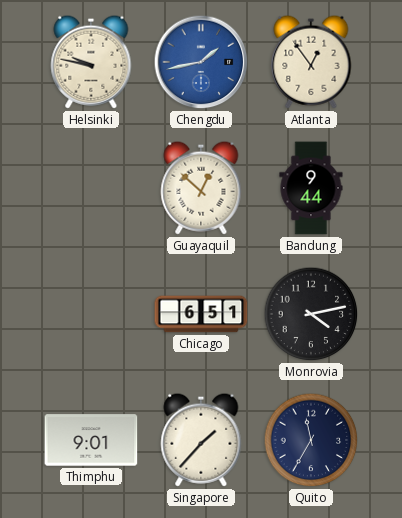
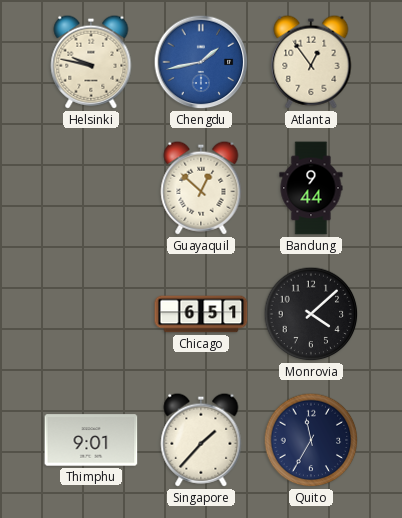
Monrovia: 4:13 -> 4:08
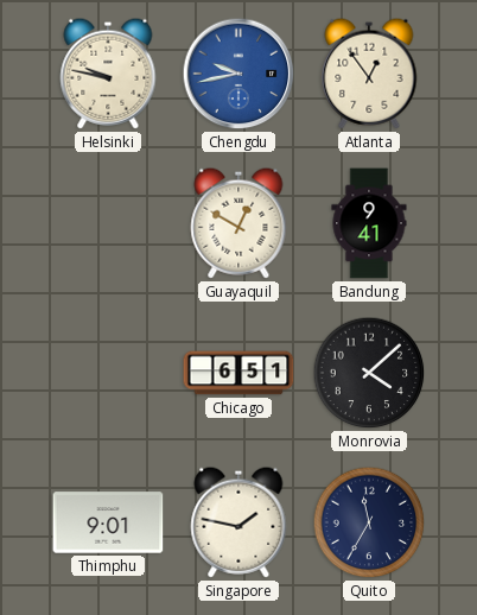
Chengdu: 1:43 -> 9:43
Guayaquil: 12:52 -> 12:50
Bandung: 9:44 -> 9:41
Singapore: 1:37 -> 1:47
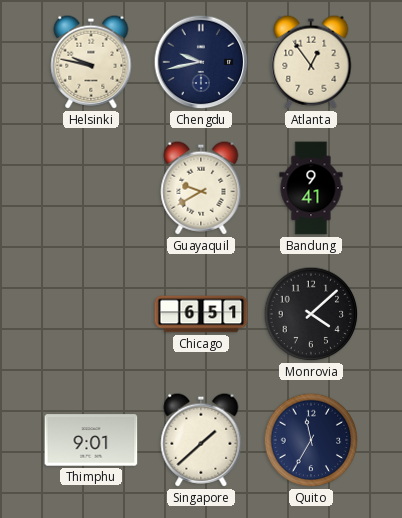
Chengdu dial: blue -> navy
Guayaquil: 12:50 -> 9:40
Singapore: 1:47 -> 1:38
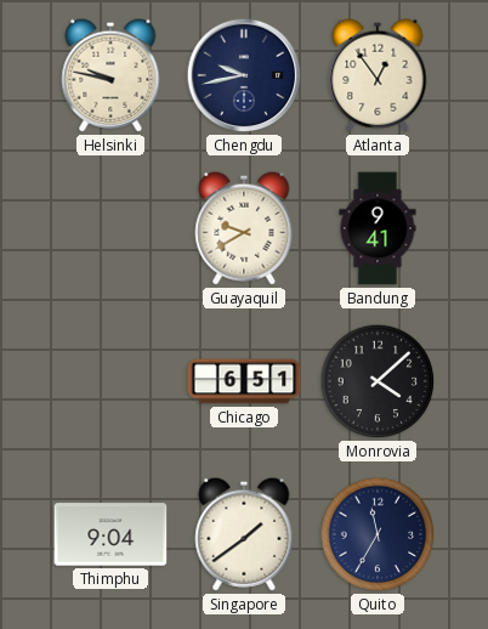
Thimphu: 9:01 -> 9:04
Singapore: 1:38 -> 1:39
